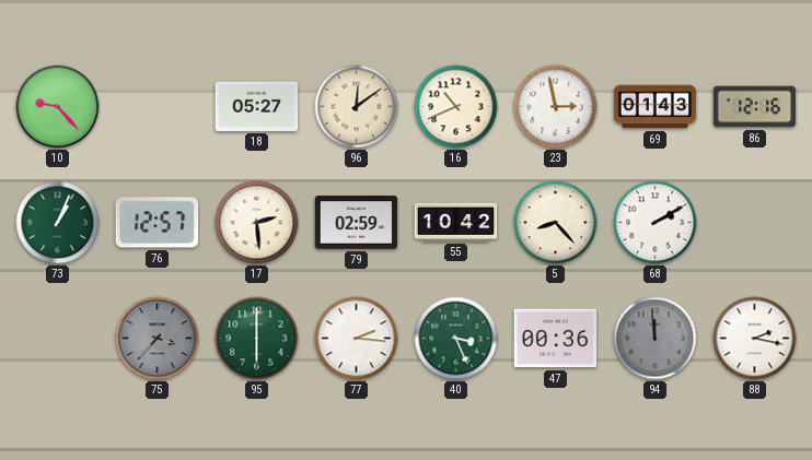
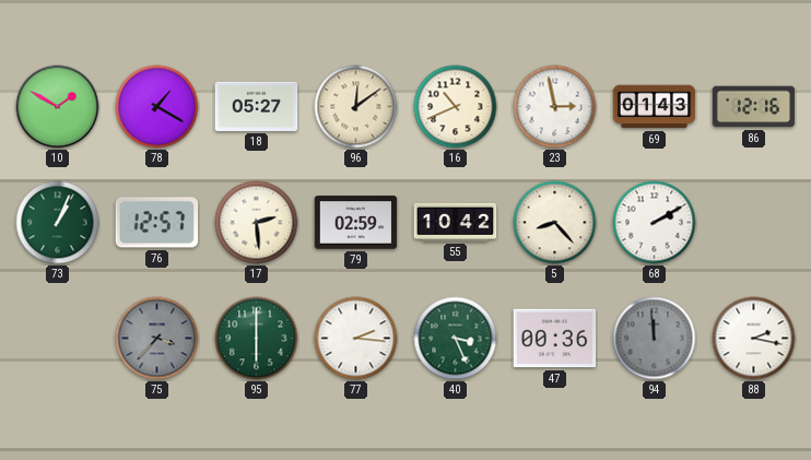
10: 9:23 -> 1:50
78: none -> 1:20
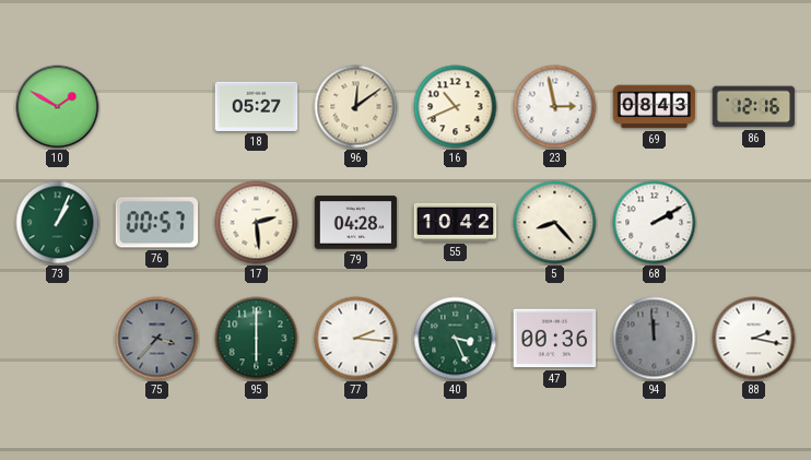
78: 1:20 -> none
69: 01:43 -> 08:43
76: 12:57 -> 00:57
79: 02:59 -> 04:28
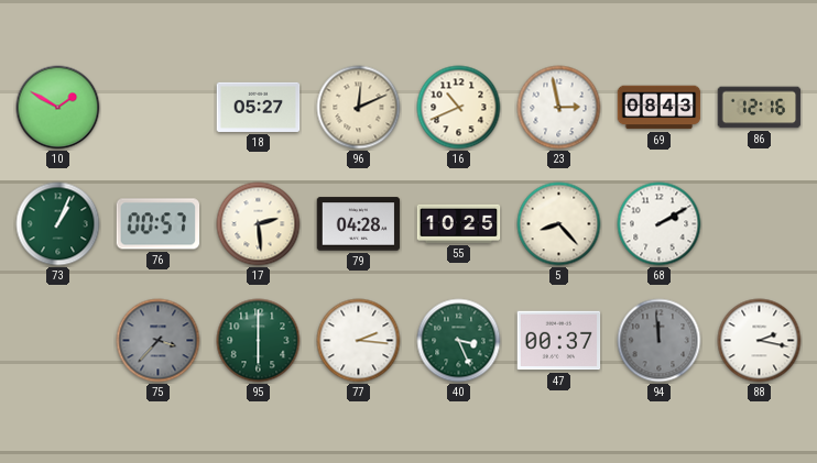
96: 12:09 -> 12:11
55: 10:42 -> 10:25
47: 00:36 -> 00:37
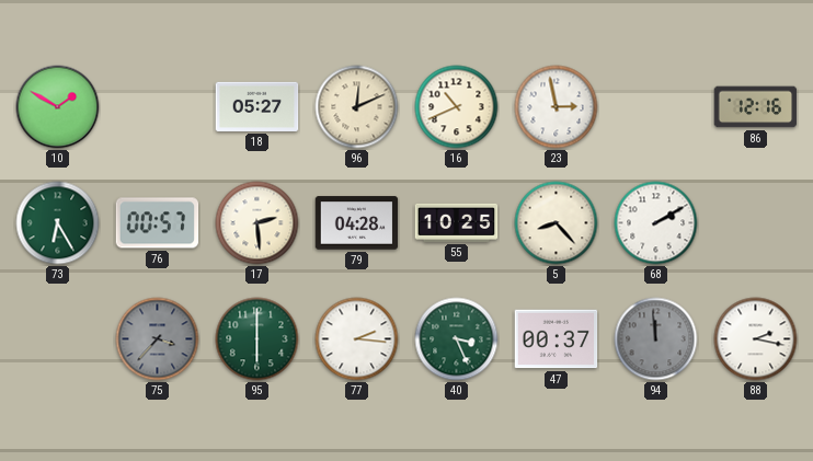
69: 08:43 -> none
73: 1:04 -> 6:25
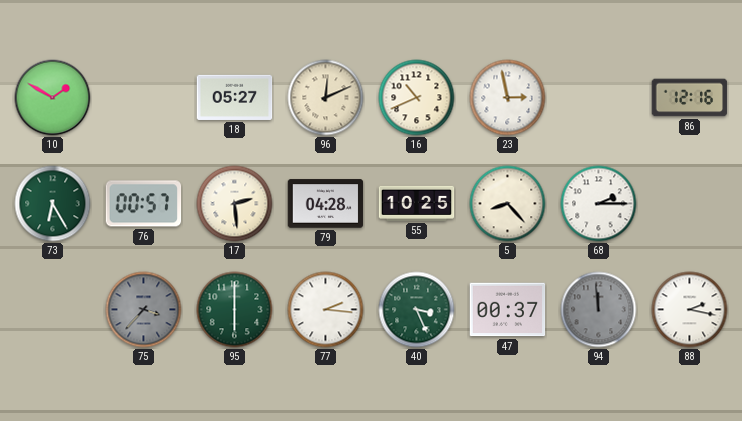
68: 2:10 -> 2:15
